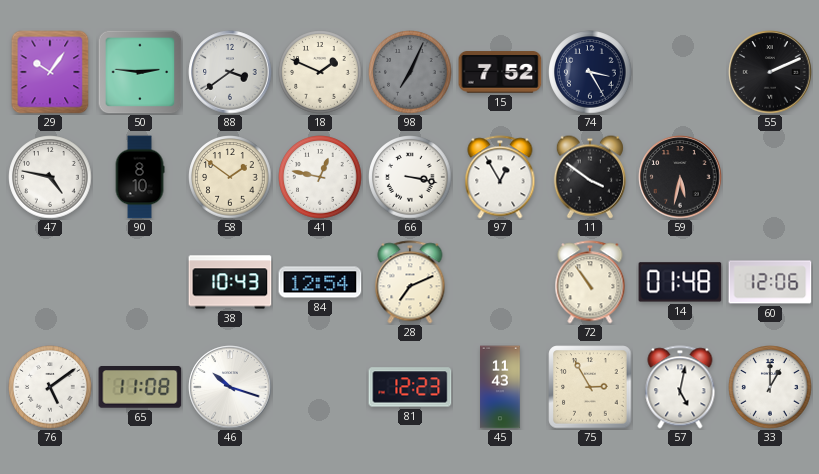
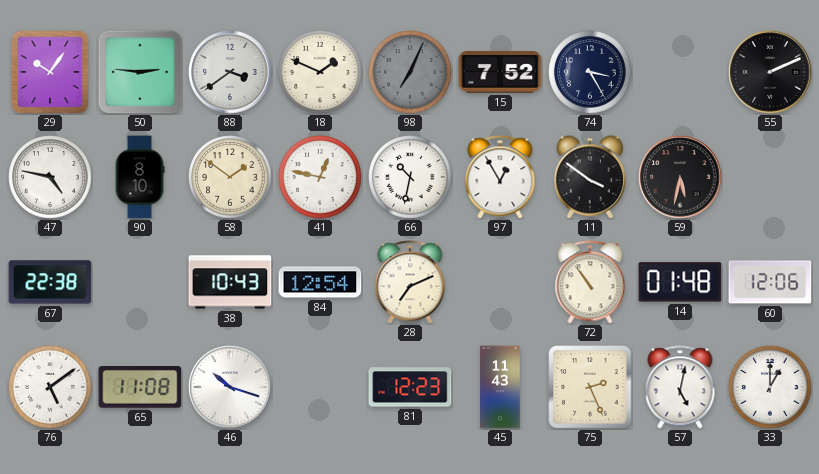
66: 3:17 -> 10:32
67: none -> 22:38
75: 2:55 -> 2:26
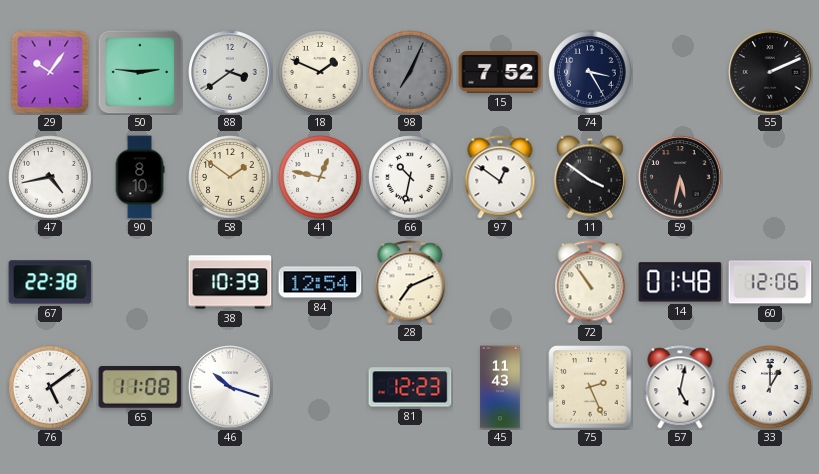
47: 4:47 -> 4:43
97: 12:55 -> 12:51
38: 10:43 -> 10:39
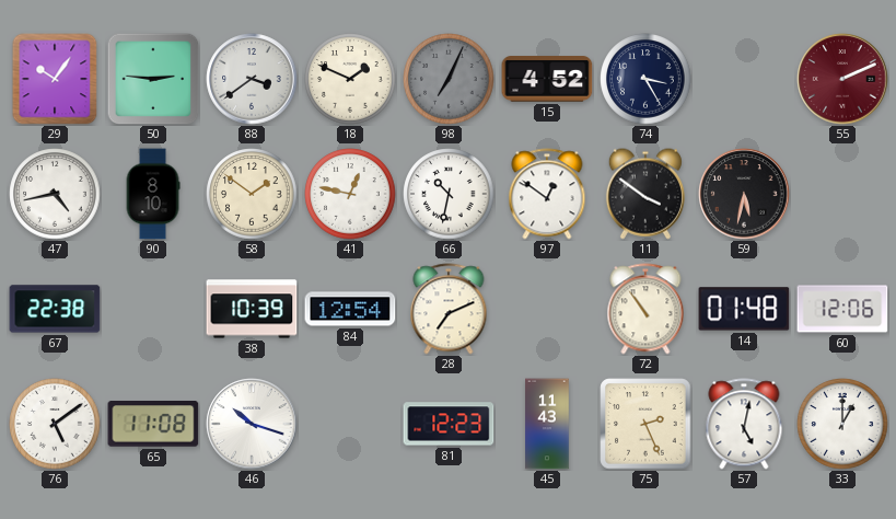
15: 7:52 -> 4:52
55 dial: black -> burgundy
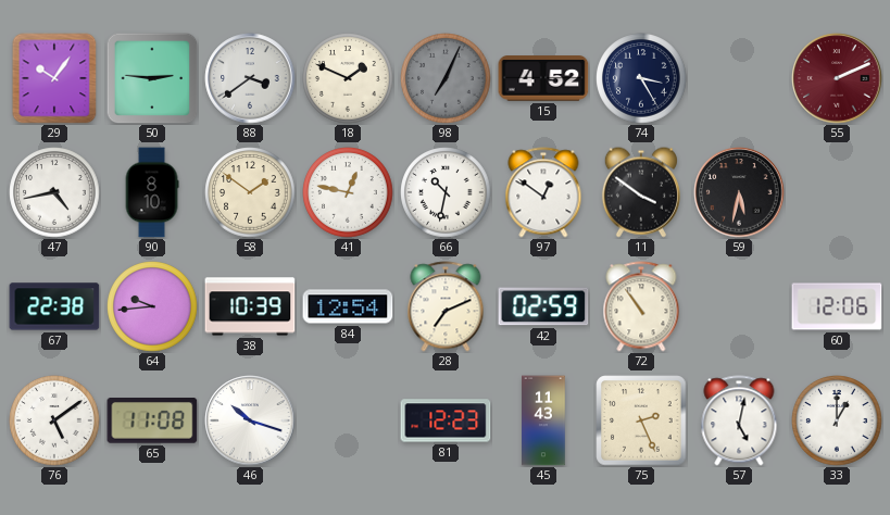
64: none -> 9:44
42: none -> 02:59
14: 01:48 -> none
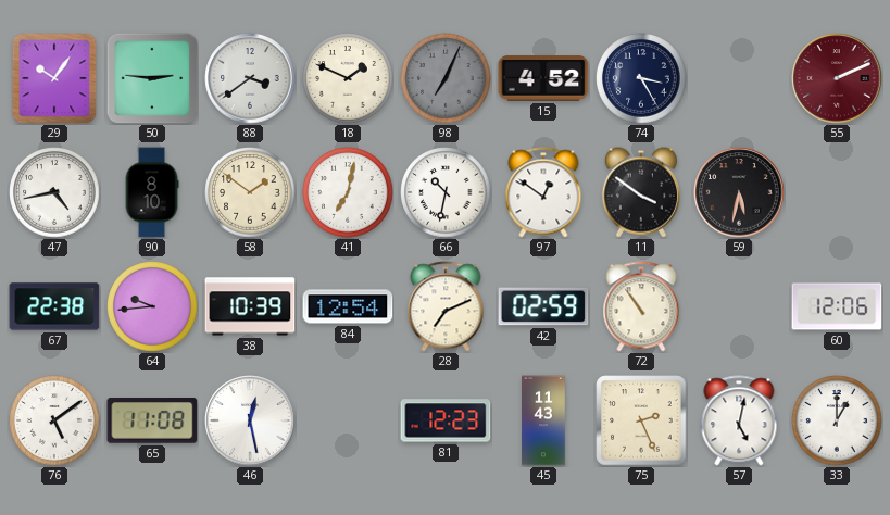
41: 12:47 -> 7:02
46: 10:18 -> 12:28
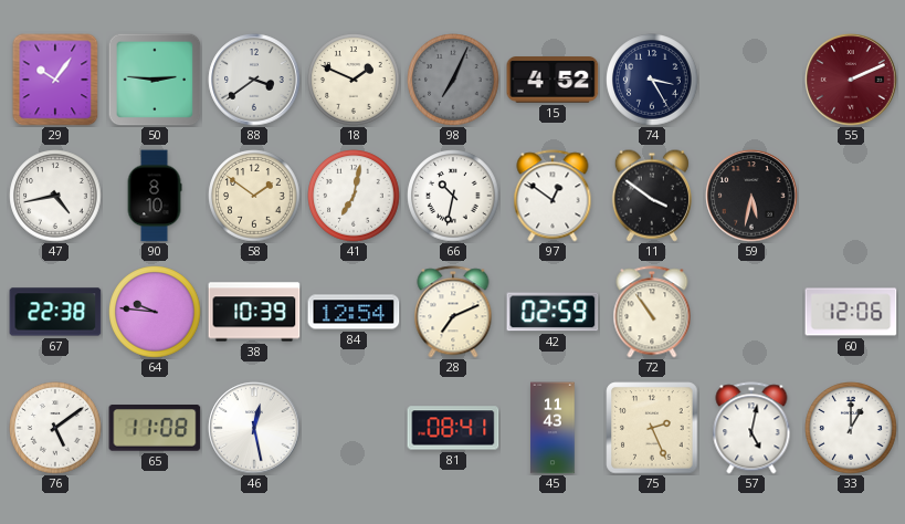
64: 9:44 -> 9:46
81: 12:23 -> 08:41
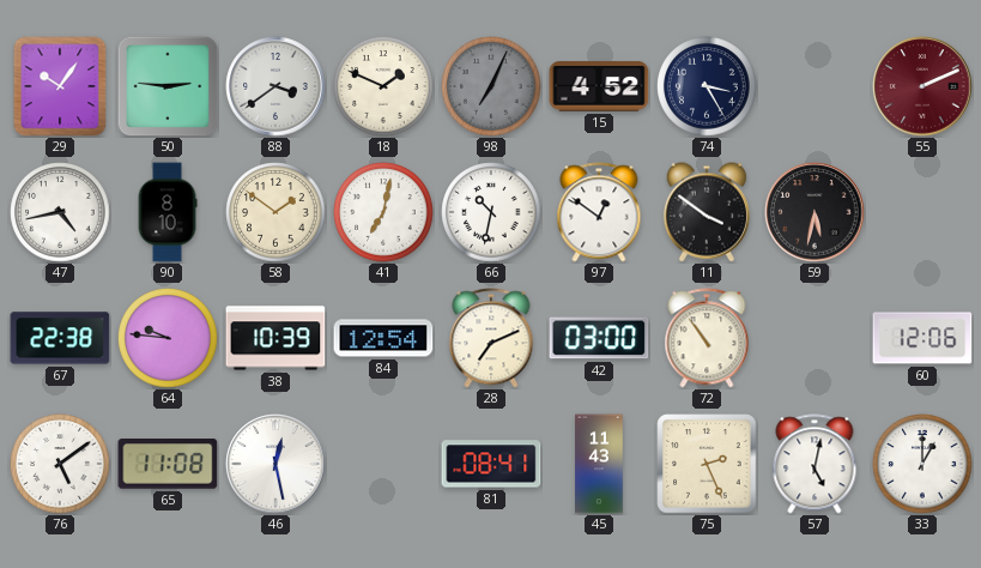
42: 02:59 -> 03:00
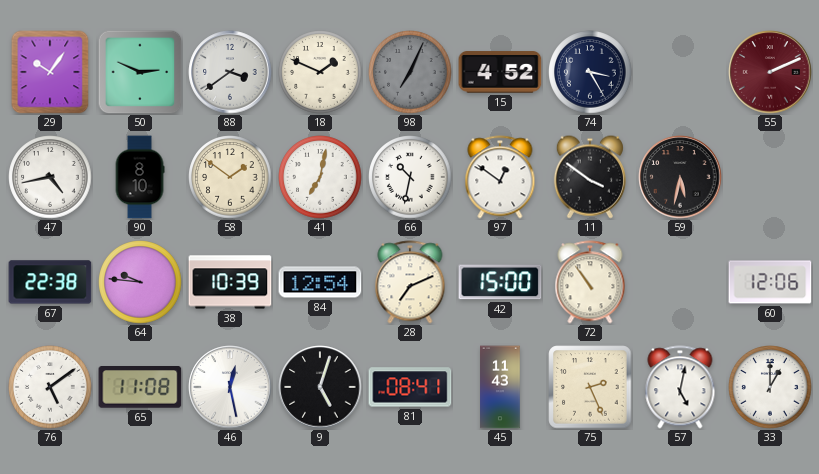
50: 2:46 -> 2:49
42: 03:00 -> 15:00
9: none -> 5:03
